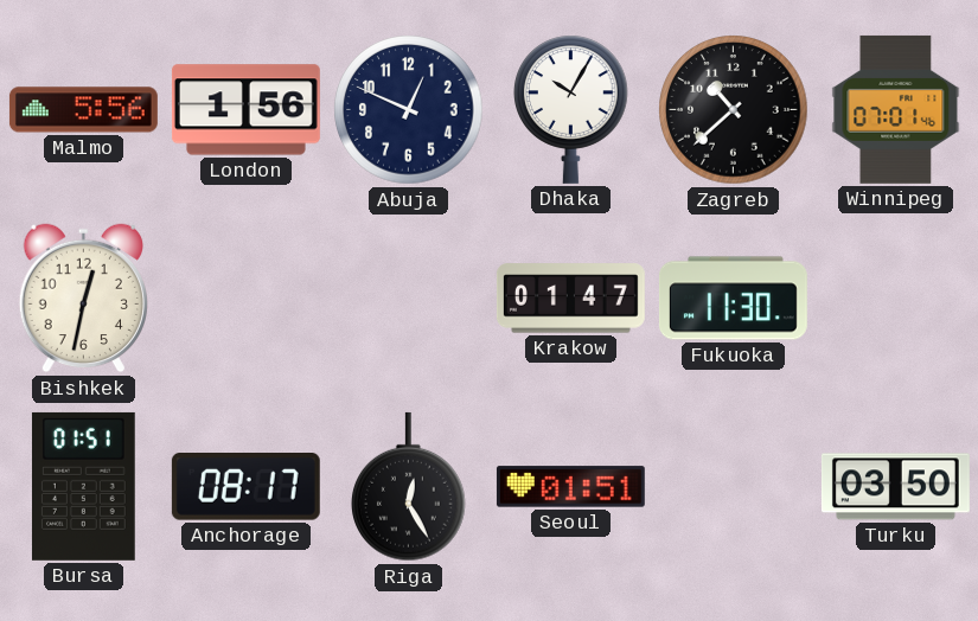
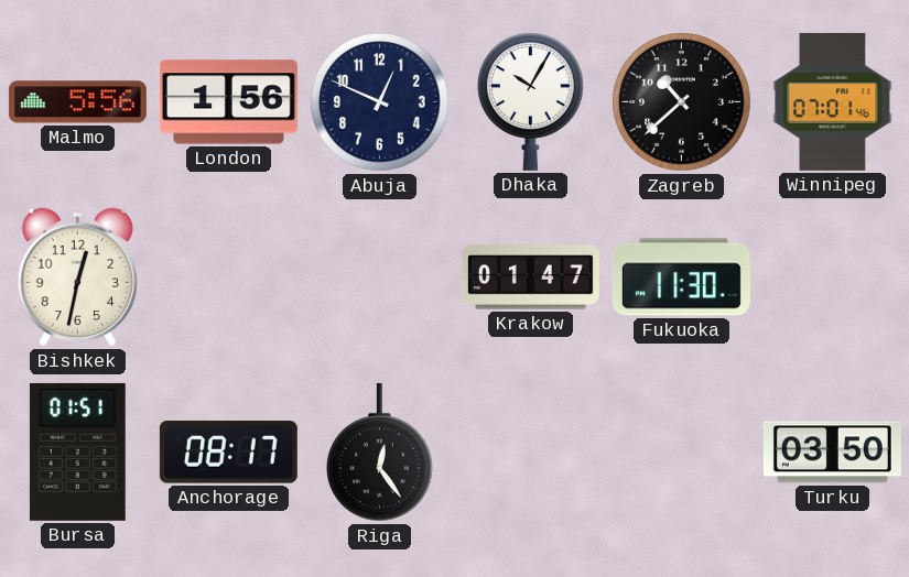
Riga: 12:25 -> 12:24
Seoul: 01:51 -> none
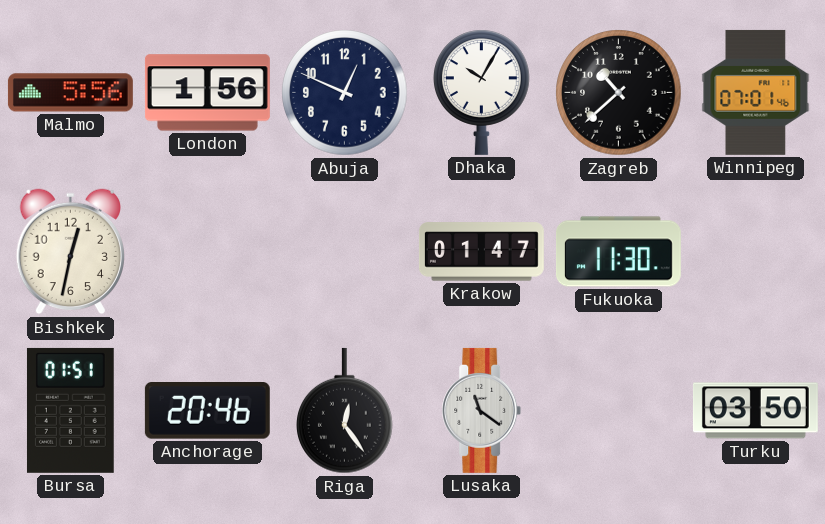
Anchorage: 08:17 -> 20:46
Lusaka: none -> 11:21
